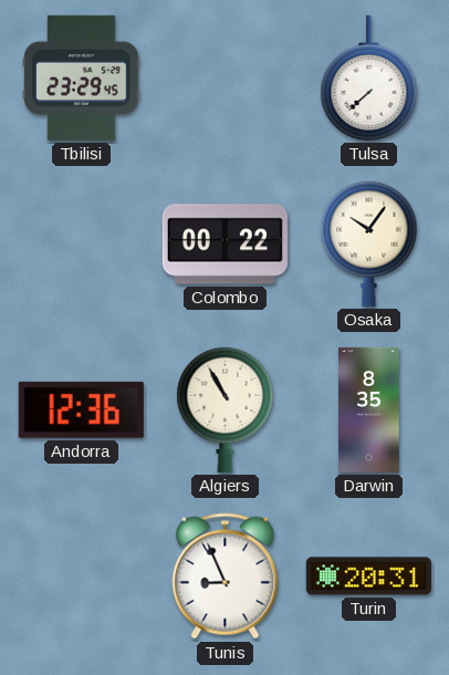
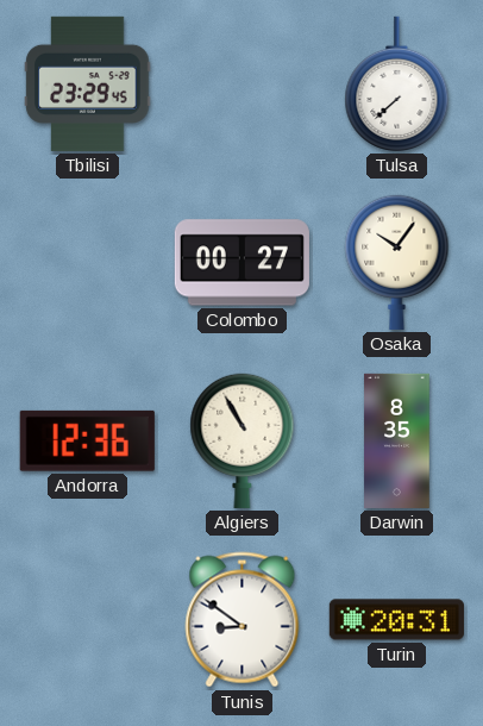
Colombo: 00:22 -> 00:27
Tunis: 8:56 -> 8:51
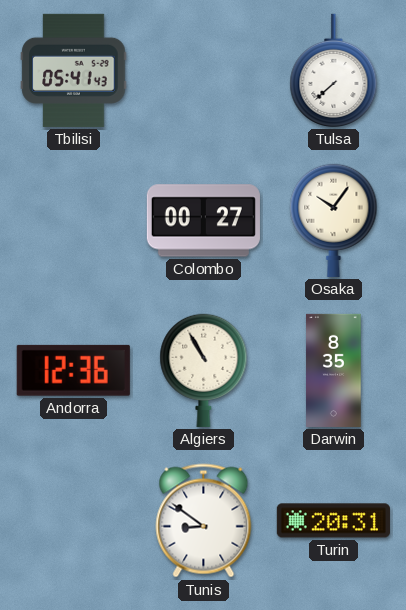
Tbilisi: 23:29 -> 05:41
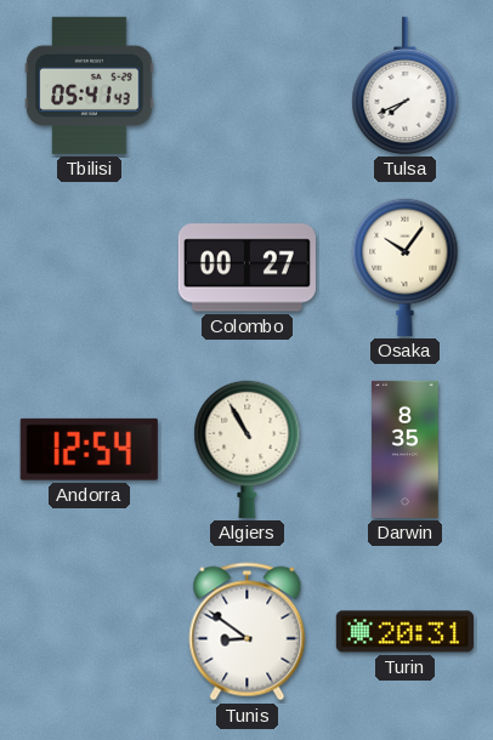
Tulsa: 7:38 -> 7:41
Andorra: 12:36 -> 12:54
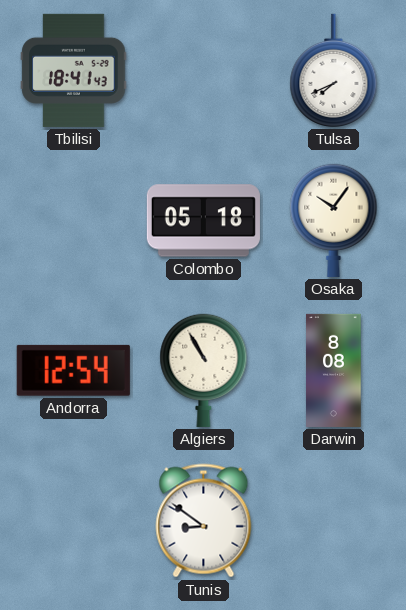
Tbilisi: 05:41 -> 18:41
Colombo: 00:27 -> 05:18
Darwin: 8:35 -> 8:08
Turin: 20:31 -> none
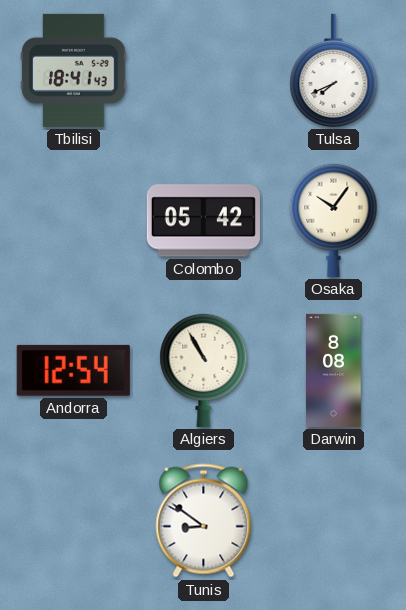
Colombo: 05:18 -> 05:42
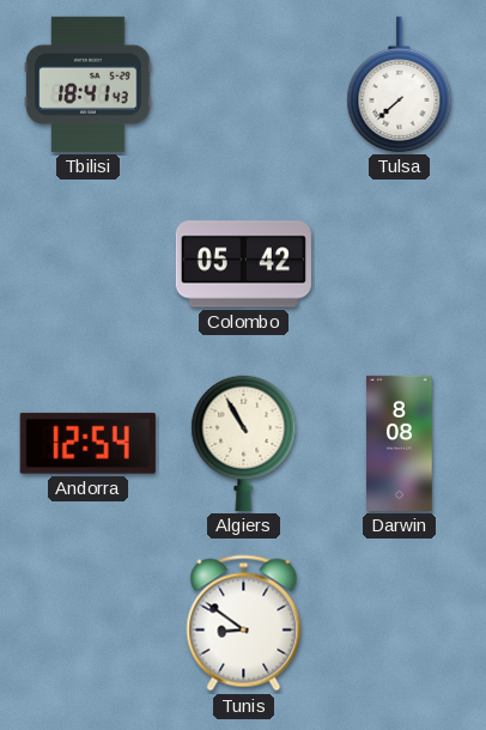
Tulsa: 7:41 -> 7:38
Osaka: 10:06 -> none
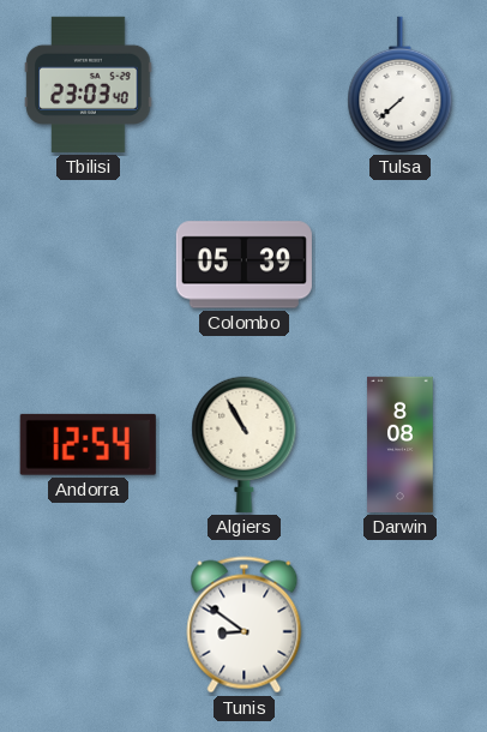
Tbilisi: 18:41 -> 23:03
Colombo: 05:42 -> 05:39
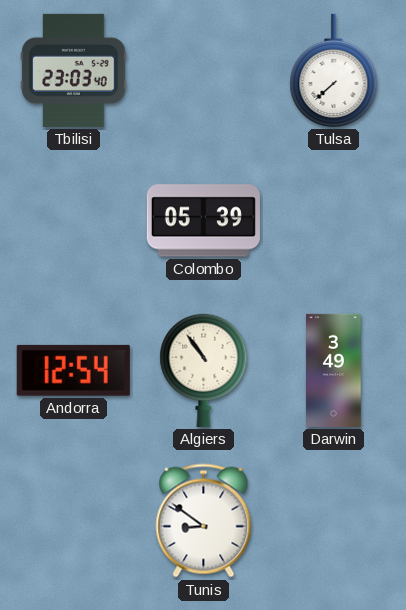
Algiers: 10:55 -> 10:54
Darwin: 8:08 -> 3:49
